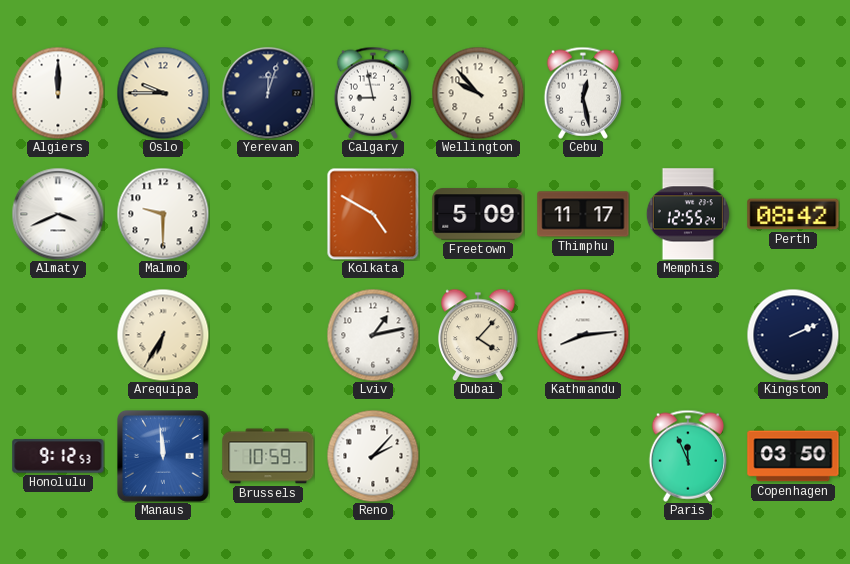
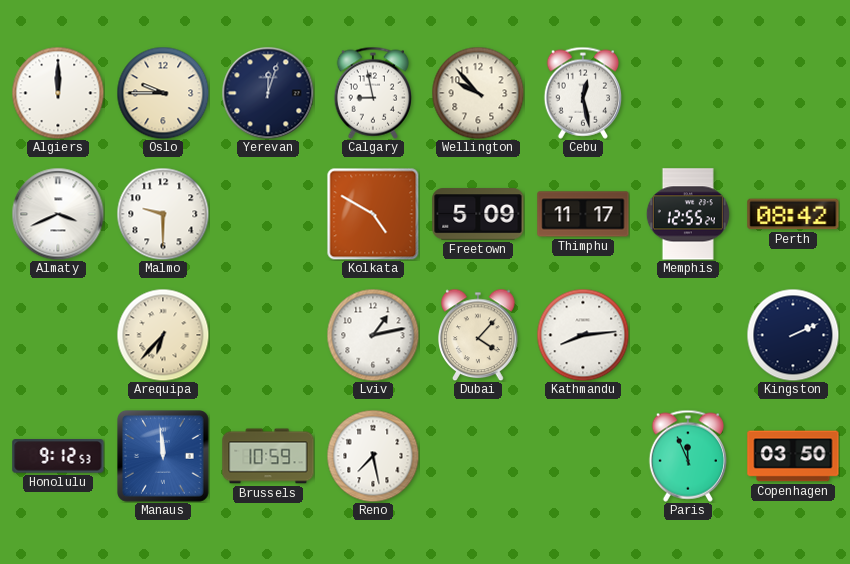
Arequipa: 6:35 -> 6:37
Reno: 2:07 -> 7:28
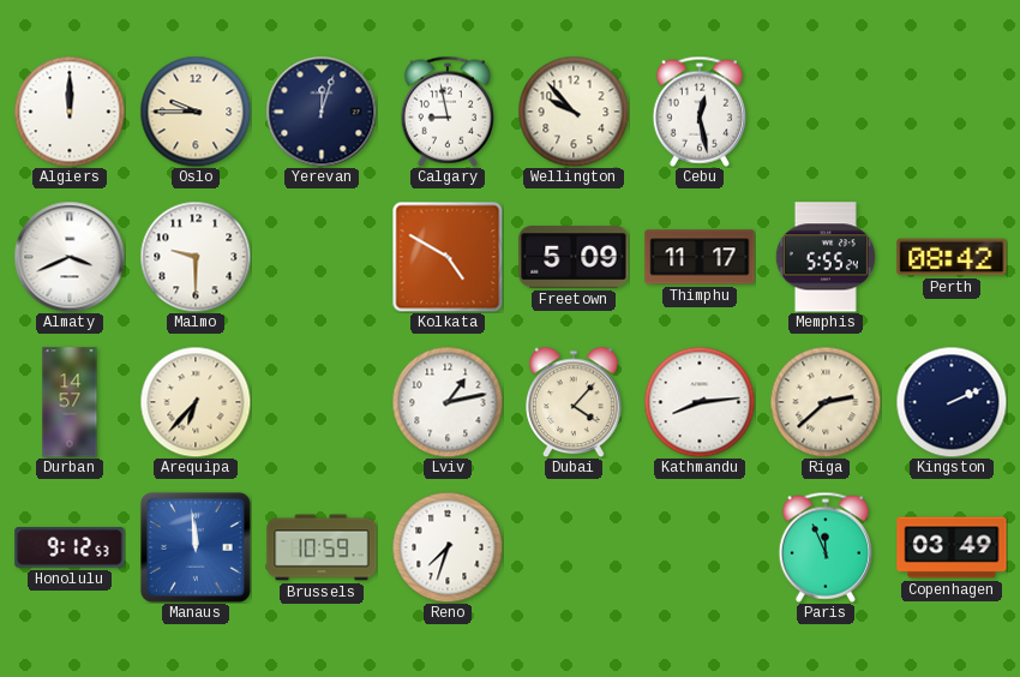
Memphis: 12:55 -> 5:55
Durban: none -> 14:57
Riga: none -> 2:38
Reno: 7:28 -> 7:33
Copenhagen: 03:50 -> 03:49
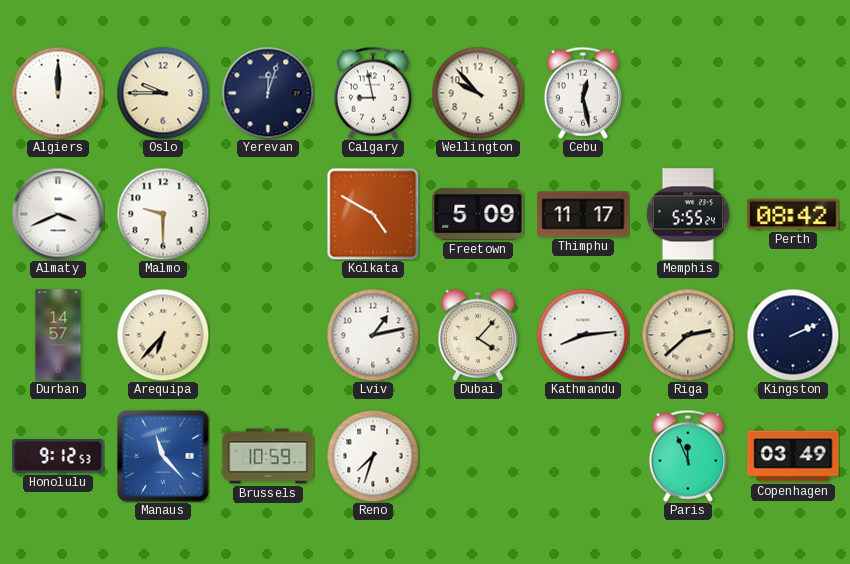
Manaus: 11:59 -> 11:23
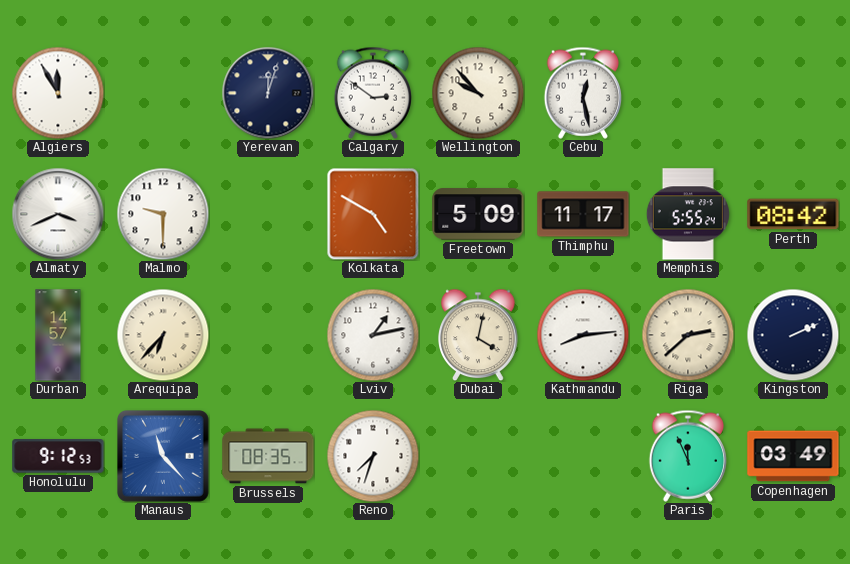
Algiers: 12:00 -> 11:55
Oslo: 9:45 -> none
Calgary: 8:58 -> 2:51
Dubai: 4:07 -> 4:02
Brussels: 10:59 -> 08:35
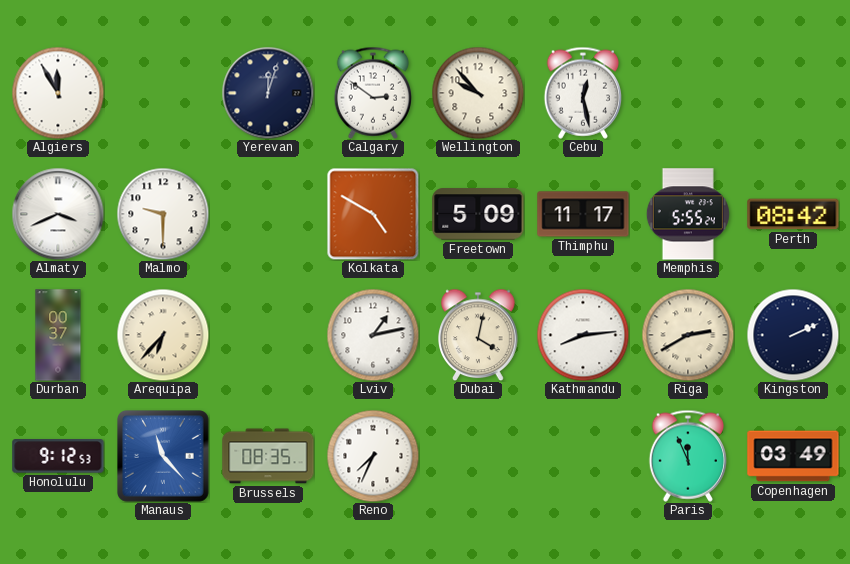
Durban: 14:57 -> 00:37
Riga: 2:38 -> 2:40
Reno: 7:33 -> 7:34
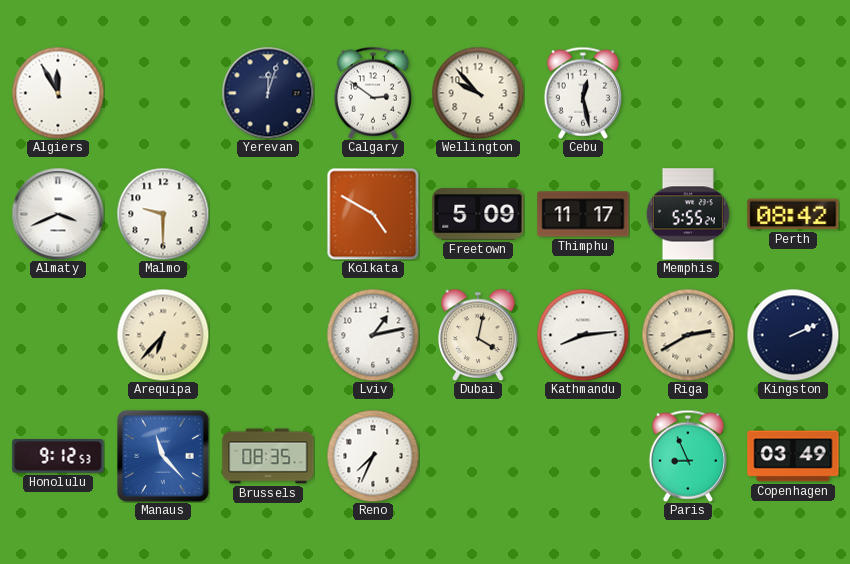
Durban: 00:37 -> none
Paris: 11:56 -> 8:56
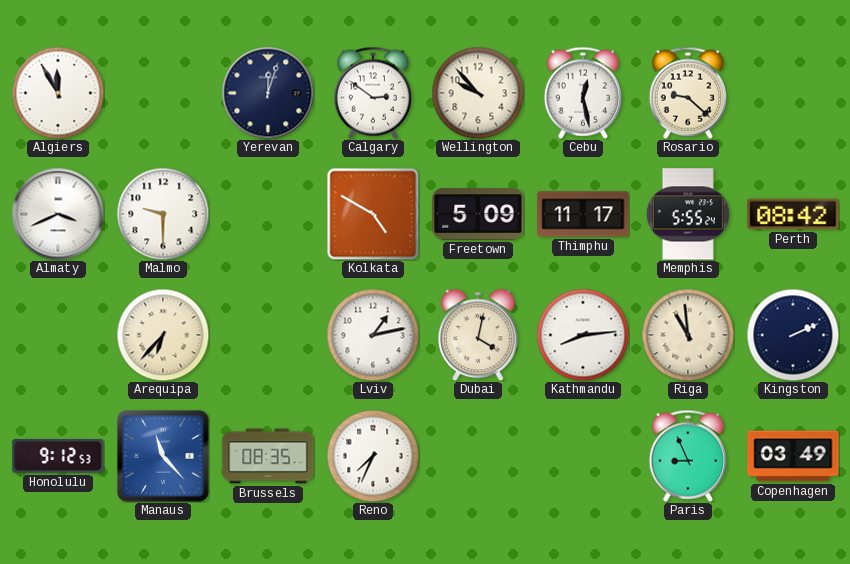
Rosario: none -> 9:22
Riga: 2:40 -> 10:59
